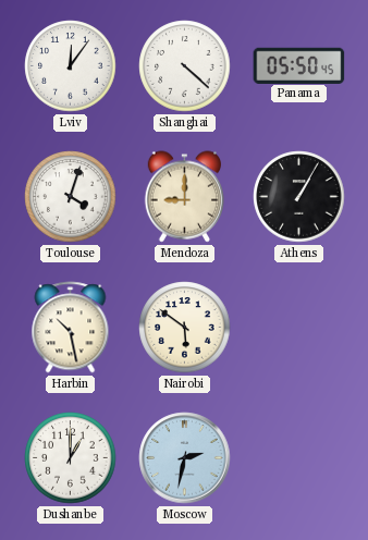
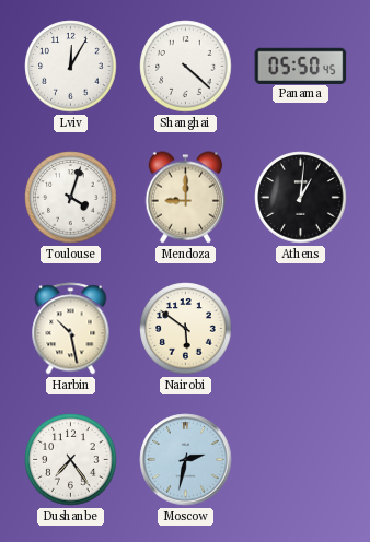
Lviv: 12:06 -> 12:05
Athens: 1:05 -> 1:01
Dushanbe: 1:00 -> 7:24
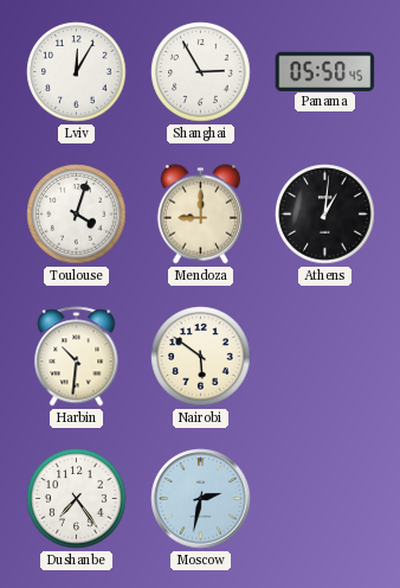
Shanghai: 4:22 -> 2:55
Harbin: 10:28 -> 10:31
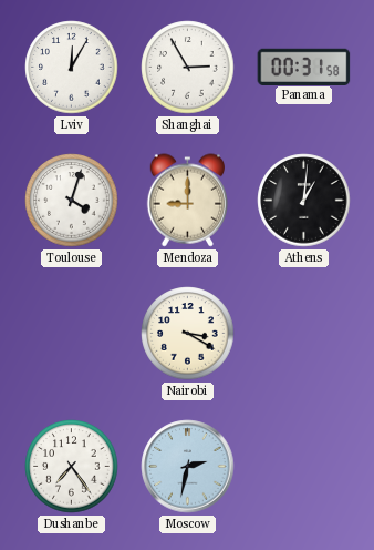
Panama: 05:50 -> 00:31
Harbin: 10:31 -> none
Nairobi: 5:51 -> 3:20
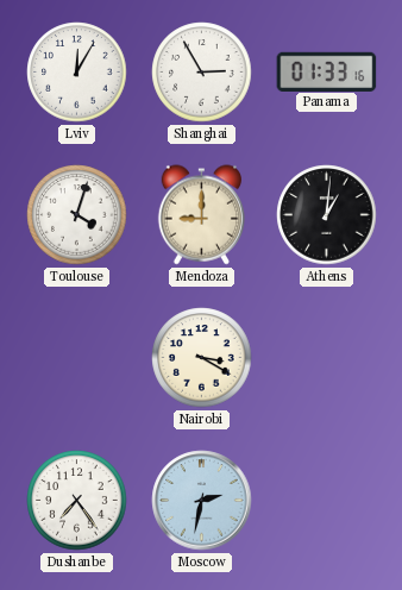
Panama: 00:31 -> 01:33
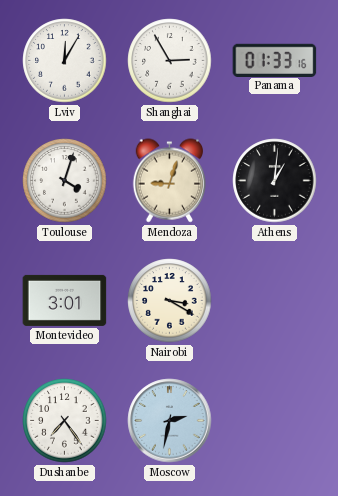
Mendoza: 9:00 -> 9:03
Montevideo: none -> 3:01
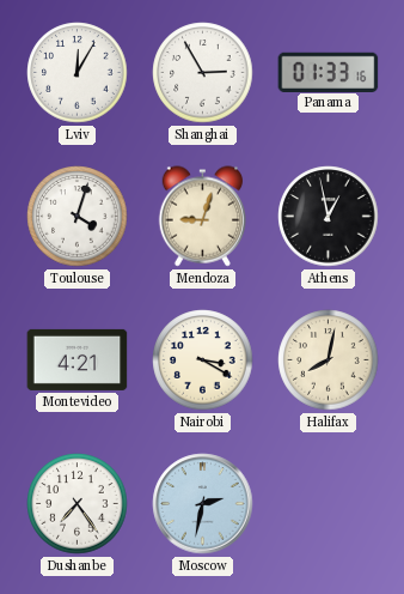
Athens: 1:01 -> 12:58
Montevideo: 3:01 -> 4:21
Halifax: none -> 8:02
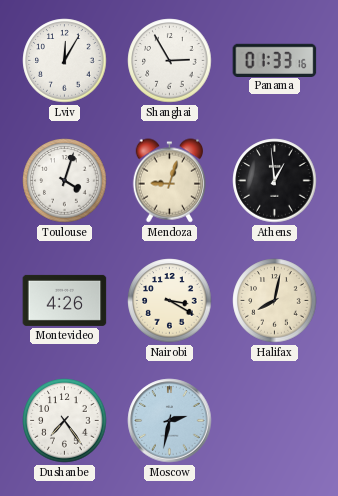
Athens: 12:58 -> 12:59
Montevideo: 4:21 -> 4:26
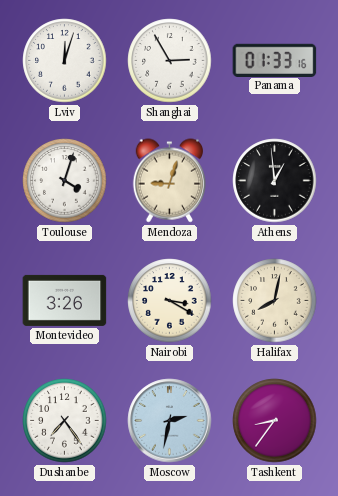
Lviv: 12:05 -> 12:03
Montevideo: 4:26 -> 3:26
Tashkent: none -> 8:36
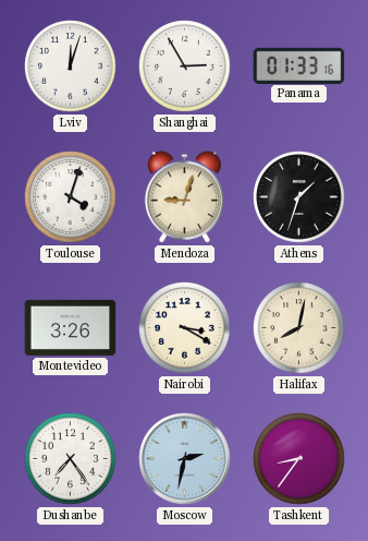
Athens: 12:59 -> 1:33
